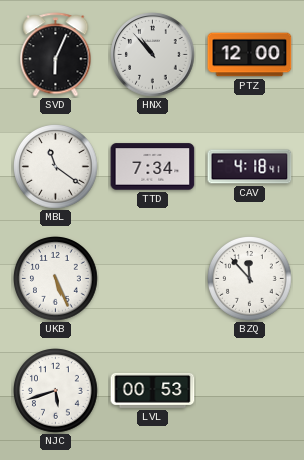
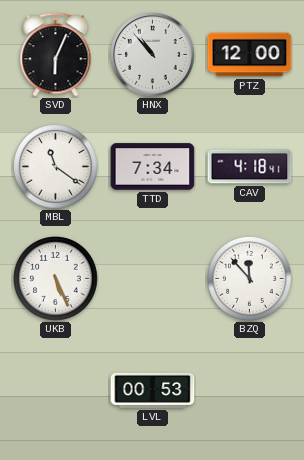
NJC: 5:42 -> none
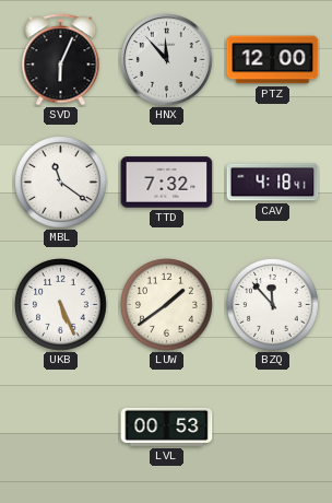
HNX: 10:53 -> 11:53
TTD: 7:34 -> 7:32
LUW: none -> 1:39
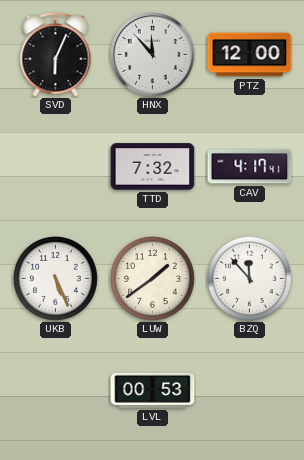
MBL: 11:21 -> none
CAV: 4:18 -> 4:17
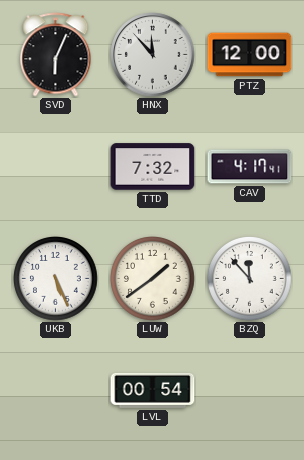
LVL: 00:53 -> 00:54
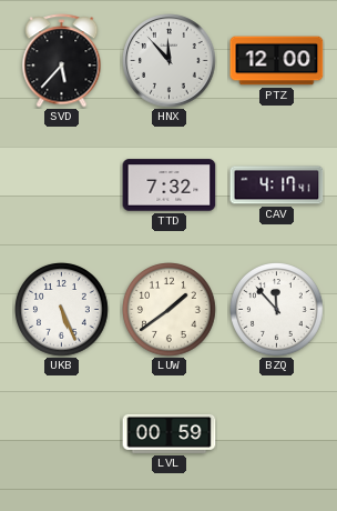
SVD: 6:04 -> 5:37
LVL: 00:54 -> 00:59
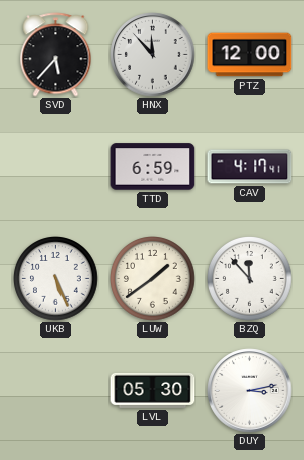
TTD: 7:32 -> 6:59
LVL: 00:59 -> 05:30
DUY: none -> 3:13
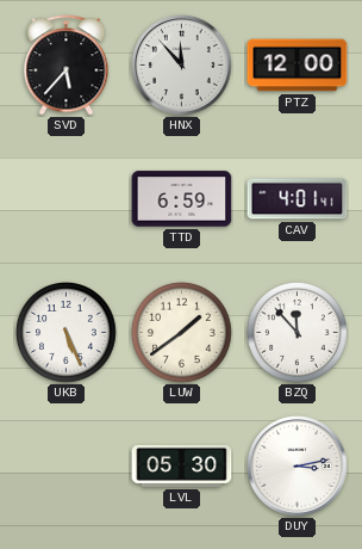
CAV: 4:17 -> 4:01
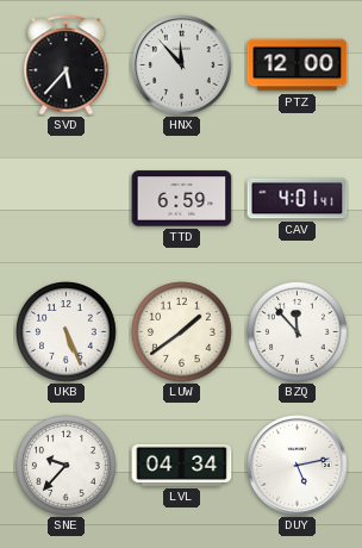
SNE: none -> 9:37
LVL: 05:30 -> 04:34
DUY: 3:13 -> 5:13
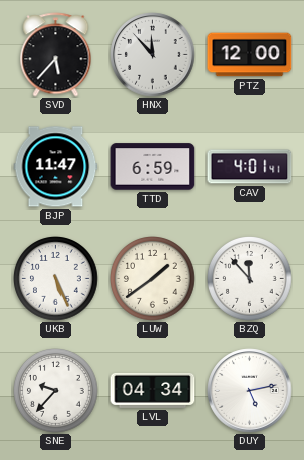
BJP: none -> 11:47
